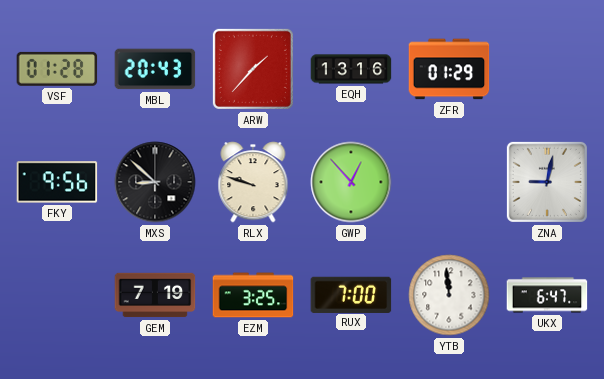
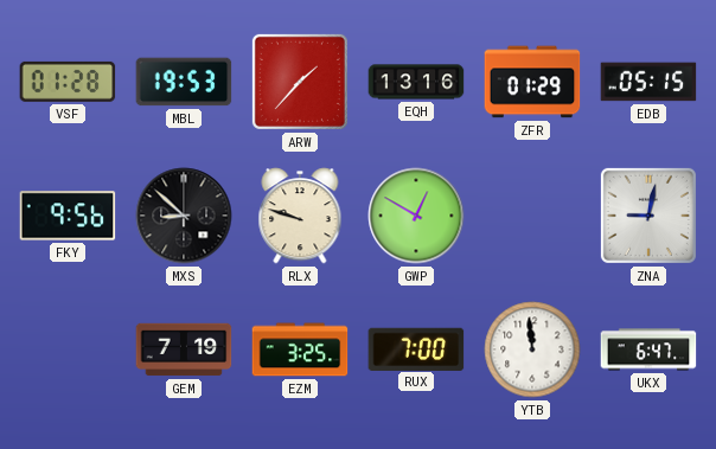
MBL: 20:43 -> 19:53
EDB: none -> 05:15
GWP: 12:53 -> 12:50
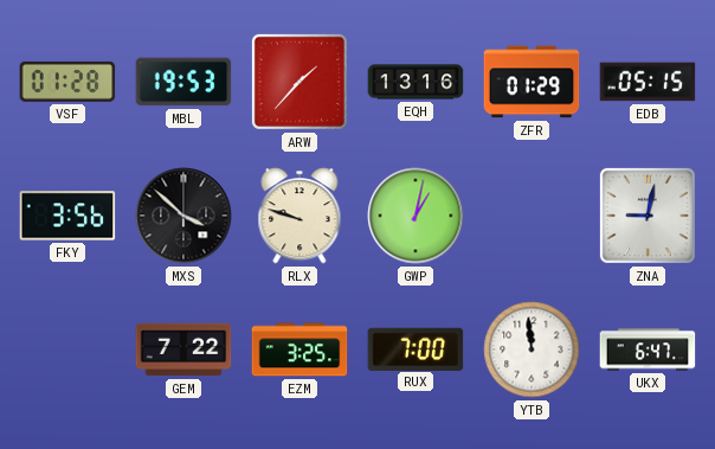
FKY: 9:56 -> 3:56
MXS: 8:52 -> 3:52
GWP: 12:50 -> 1:02
GEM: 7:19 -> 7:22
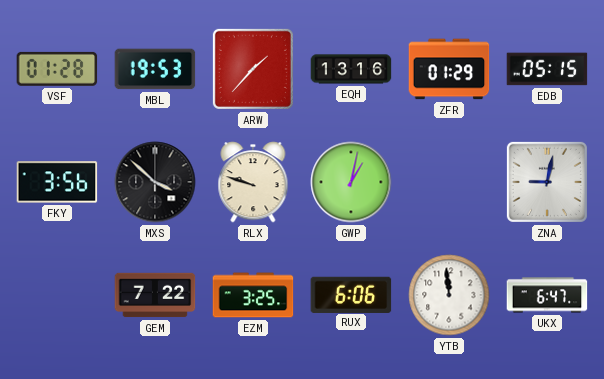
RUX: 7:00 -> 6:06
